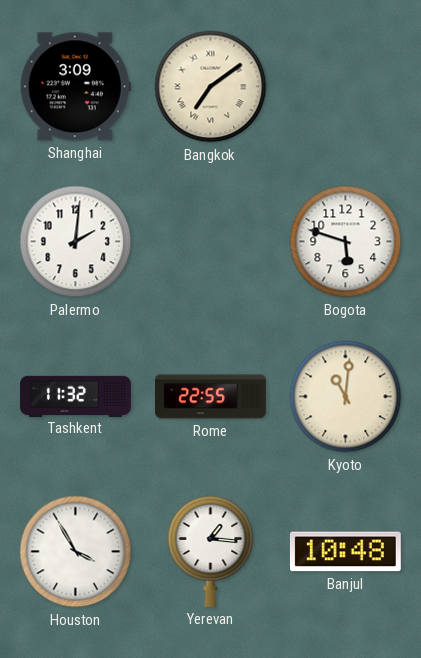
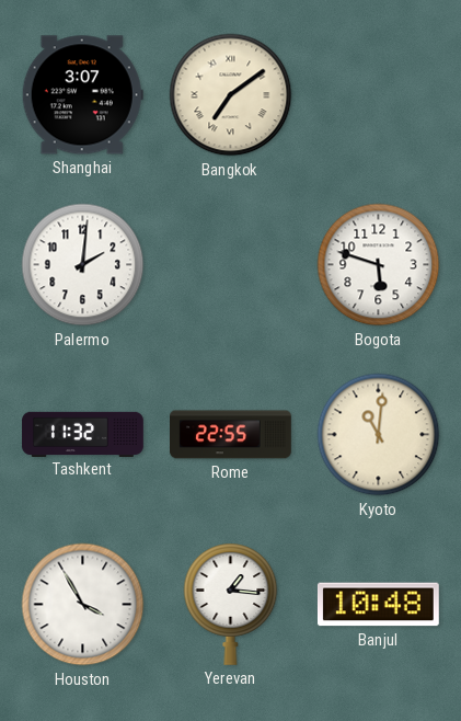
Shanghai: 3:09 -> 3:07
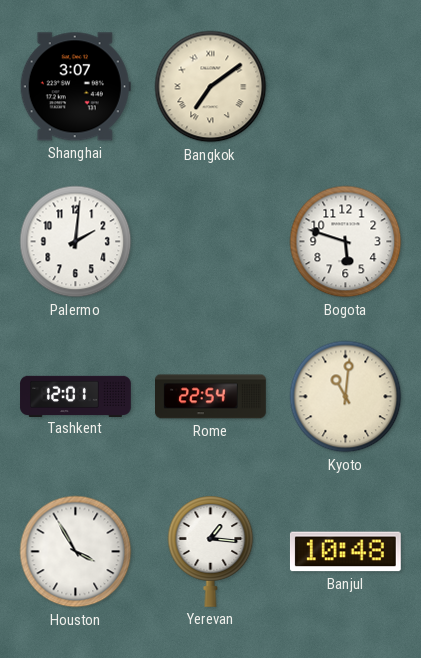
Tashkent: 11:32 -> 12:01
Rome: 22:55 -> 22:54
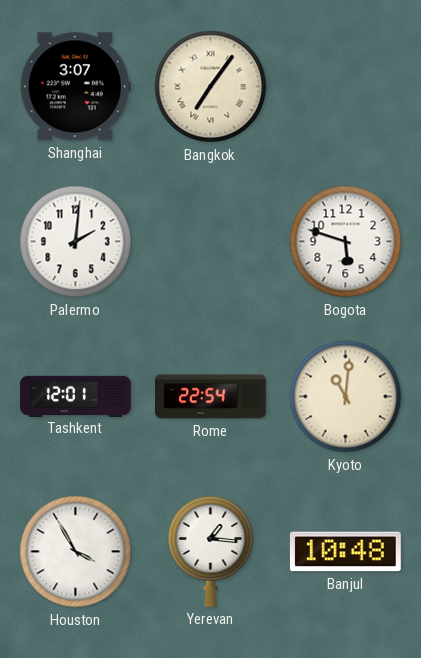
Bangkok: 7:09 -> 7:06
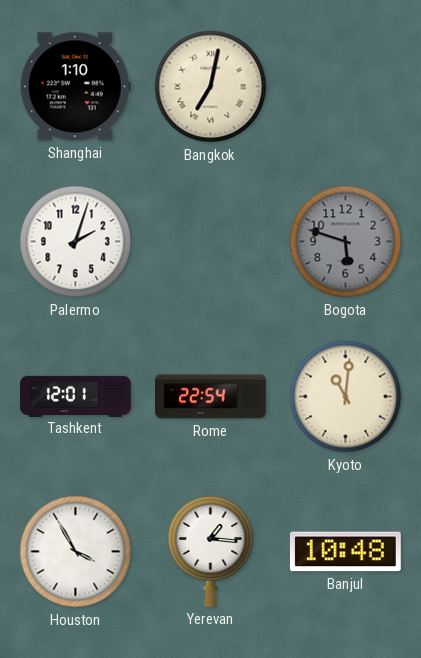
Shanghai: 3:07 -> 1:10
Bangkok: 7:06 -> 7:02
Palermo: 2:01 -> 2:03
Bogota dial: white -> grey
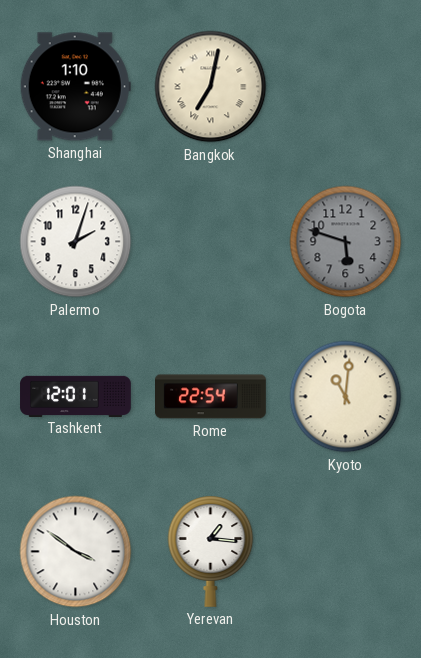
Houston: 3:55 -> 3:51
Banjul: 10:48 -> none
